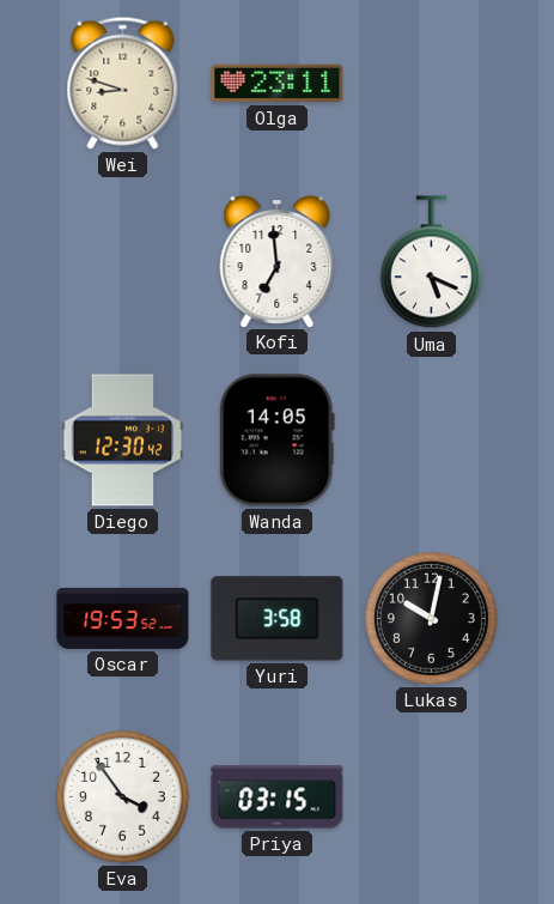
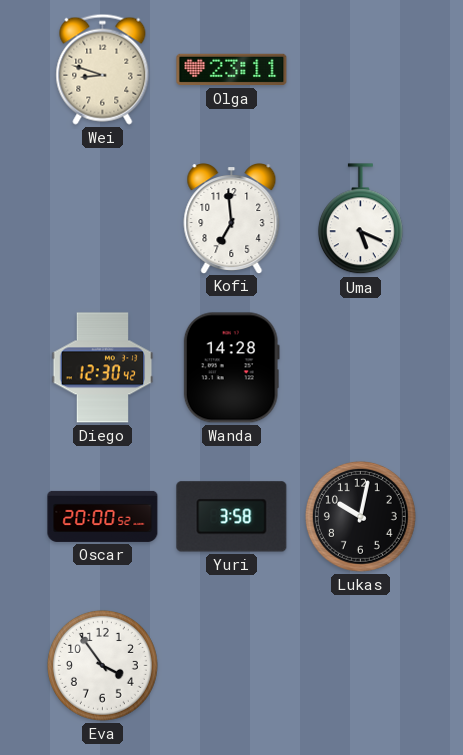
Wanda: 14:05 -> 14:28
Oscar: 19:53 -> 20:00
Priya: 03:15 -> none
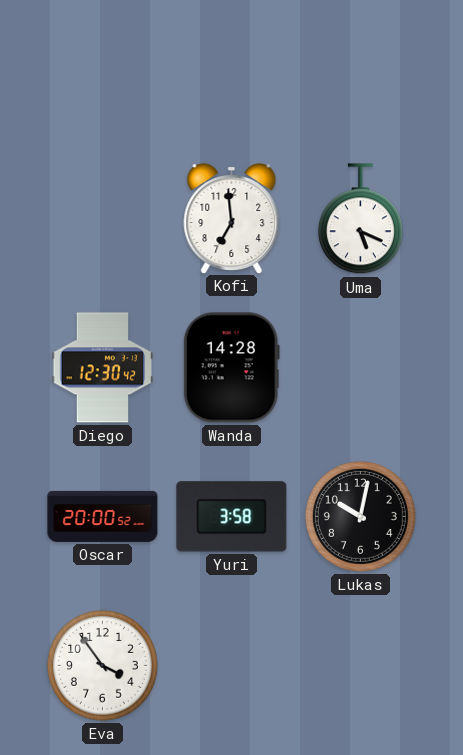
Wei: 8:48 -> none
Olga: 23:11 -> none
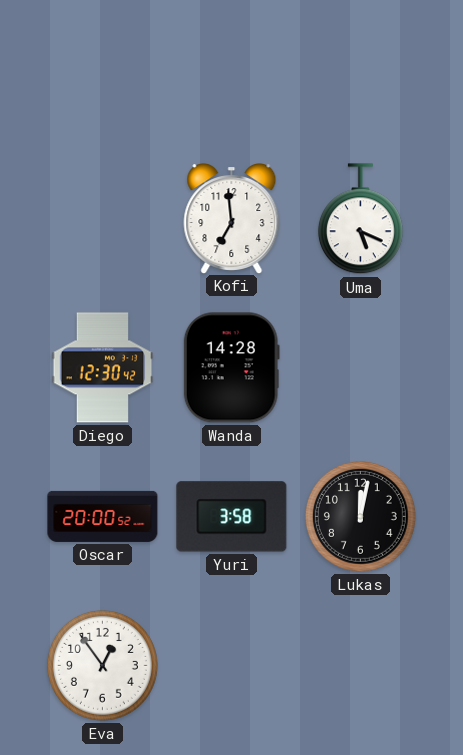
Lukas: 10:02 -> 12:02
Eva: 3:54 -> 12:54
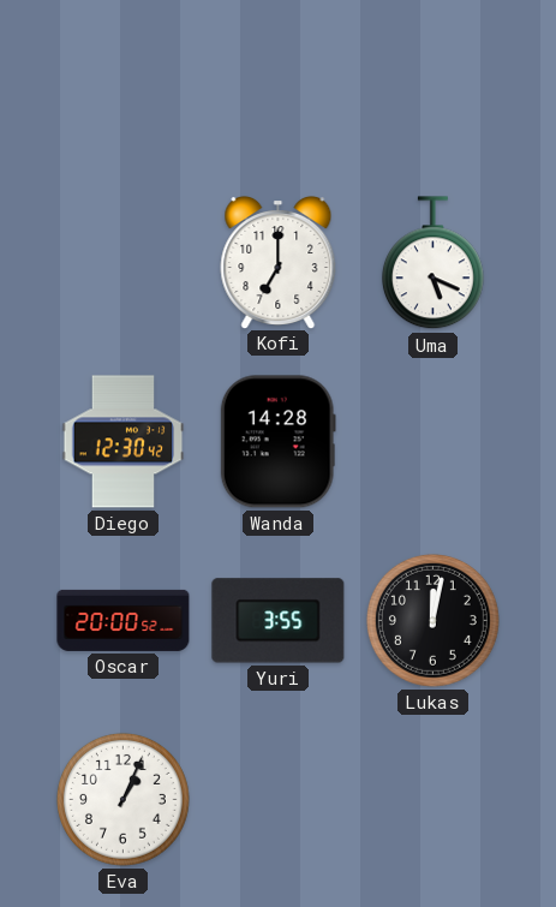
Kofi: 6:59 -> 7:00
Yuri: 3:58 -> 3:55
Eva: 12:54 -> 1:04
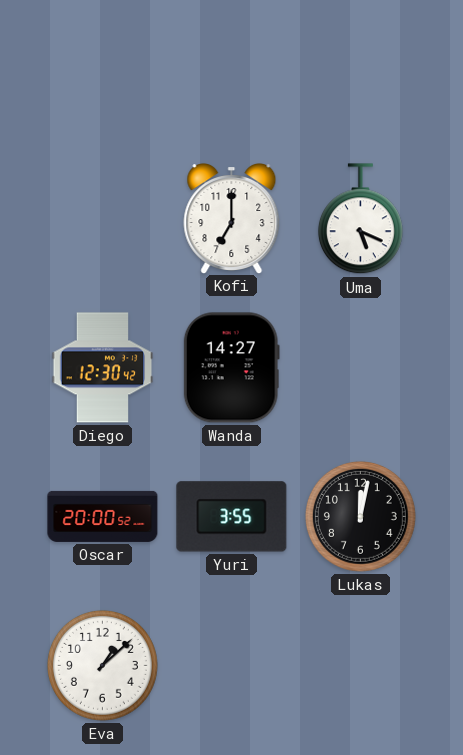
Wanda: 14:28 -> 14:27
Eva: 1:04 -> 1:08
